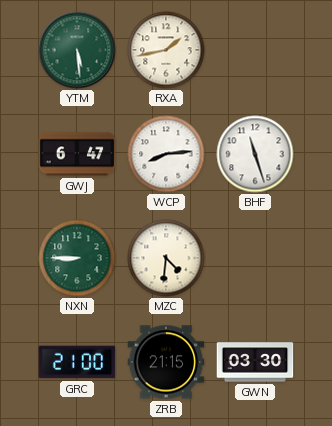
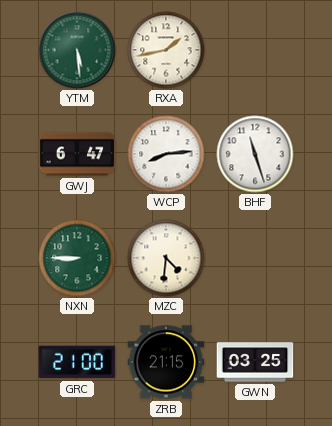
GWN: 03:30 -> 03:25
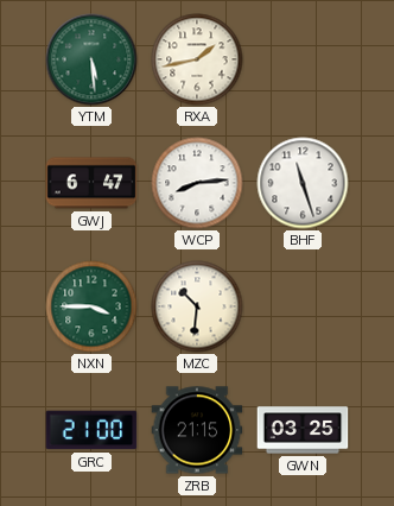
NXN: 8:45 -> 3:45
MZC: 4:31 -> 10:31
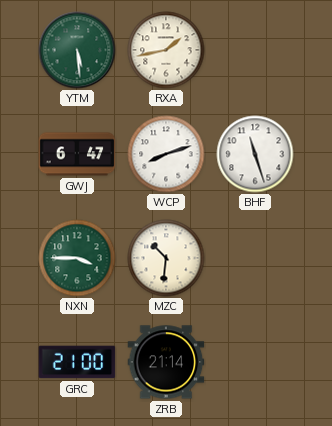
WCP: 8:14 -> 8:12
ZRB: 21:15 -> 21:14
GWN: 03:25 -> none
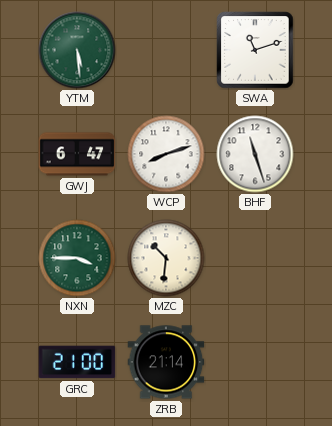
RXA: 1:43 -> none
SWA: none -> 11:12
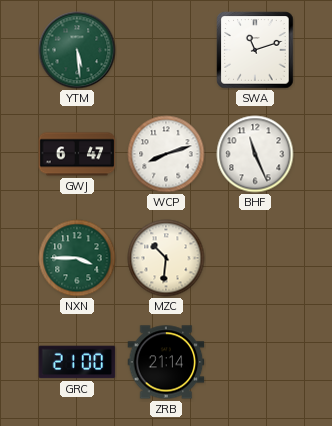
BHF: 11:27 -> 11:26
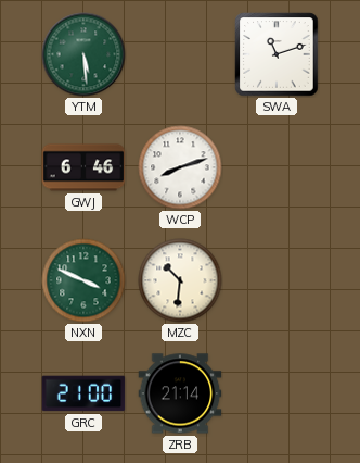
GWJ: 6:47 -> 6:46
BHF: 11:26 -> none
NXN: 3:45 -> 3:49
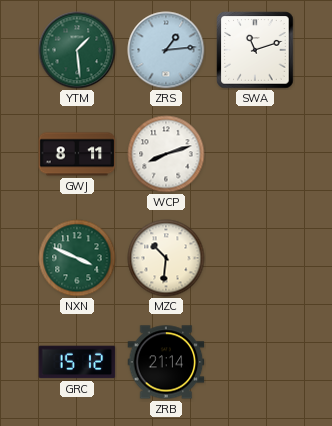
YTM: 5:29 -> 1:29
ZRS: none -> 1:14
GWJ: 6:46 -> 8:11
GRC: 21:00 -> 15:12
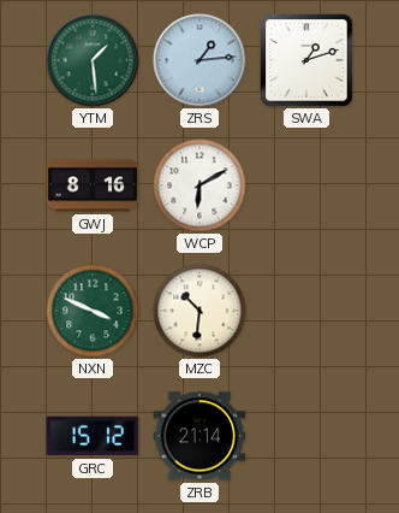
SWA: 11:12 -> 1:12
GWJ: 8:11 -> 8:16
WCP: 8:12 -> 6:10
